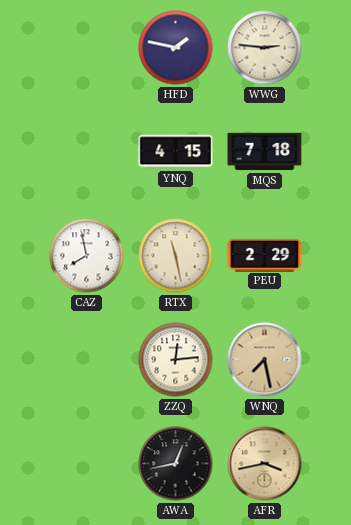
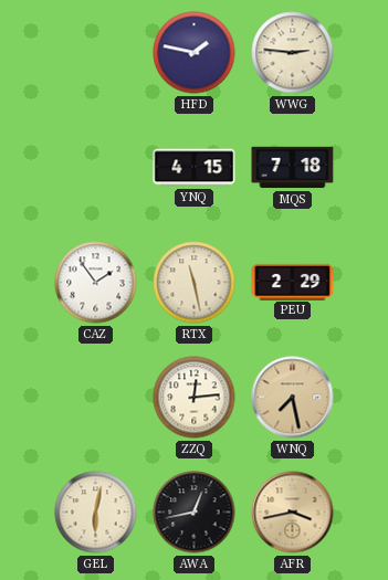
CAZ: 7:58 -> 1:54
GEL: none -> 6:02
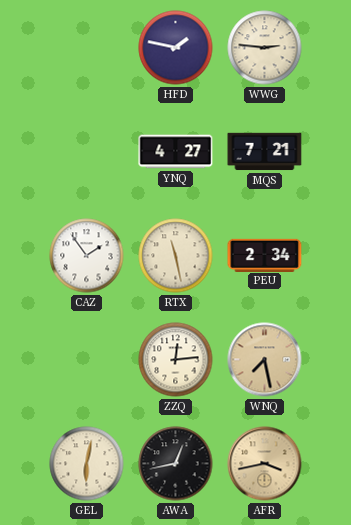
YNQ: 4:15 -> 4:27
MQS: 7:18 -> 7:21
PEU: 2:29 -> 2:34
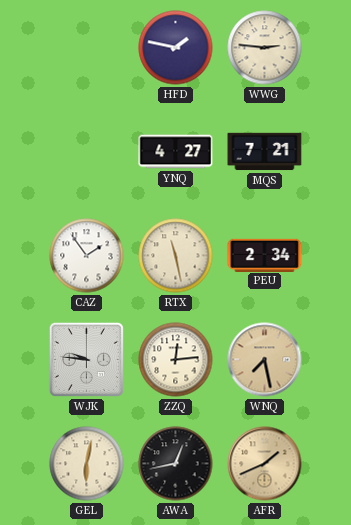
WJK: none -> 9:46
AFR: 3:43 -> 1:41
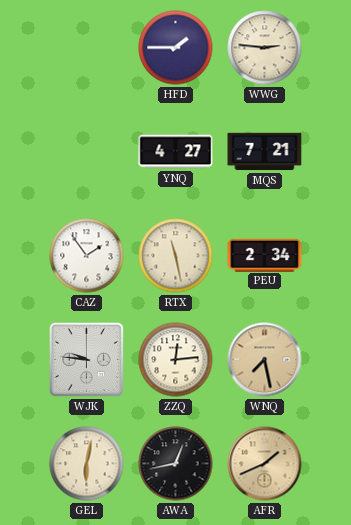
HFD: 1:47 -> 1:45
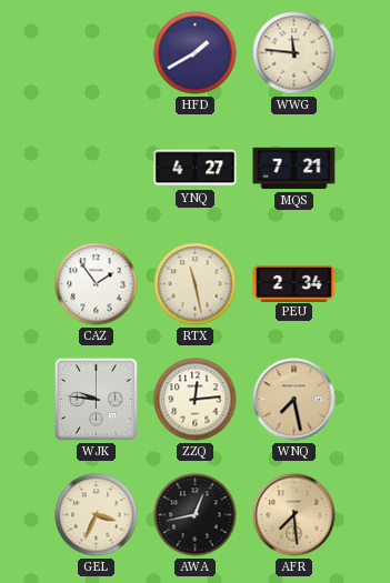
HFD: 1:45 -> 1:40
WWG: 2:46 -> 11:46
GEL: 6:02 -> 3:34
AFR: 1:41 -> 7:29
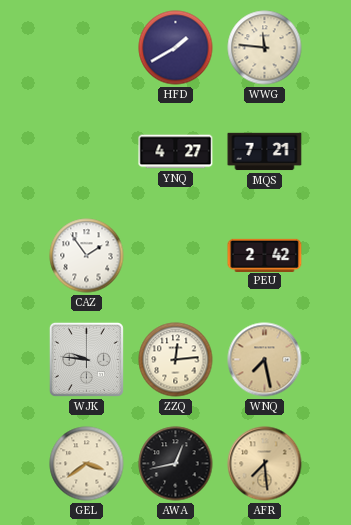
RTX: 11:28 -> none
PEU: 2:34 -> 2:42
GEL: 3:34 -> 3:39
